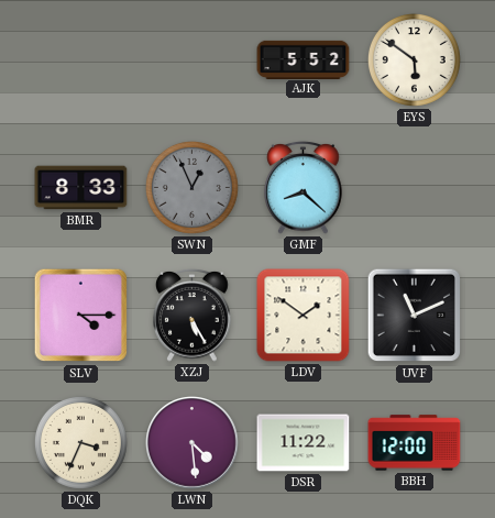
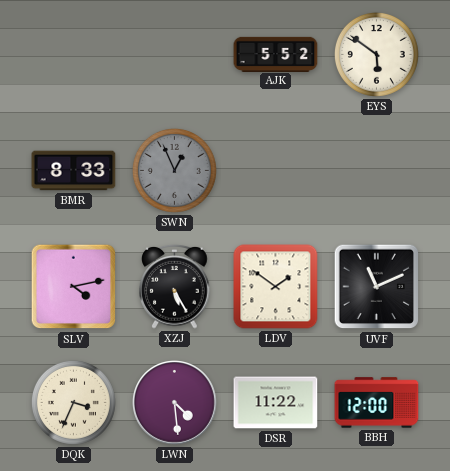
GMF: 8:22 -> none
SLV: 4:15 -> 4:13
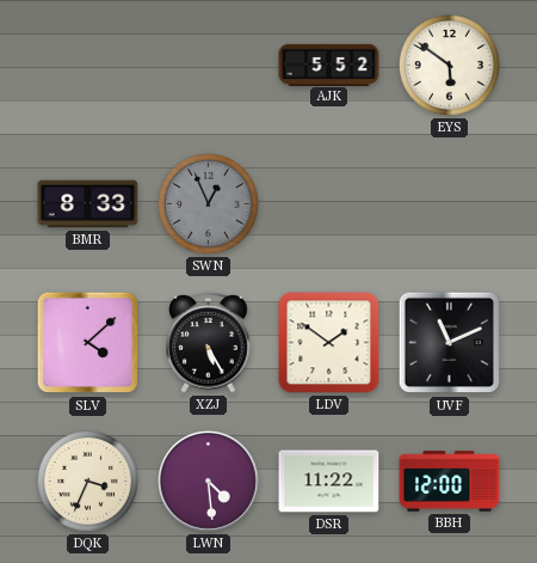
SLV: 4:13 -> 4:08
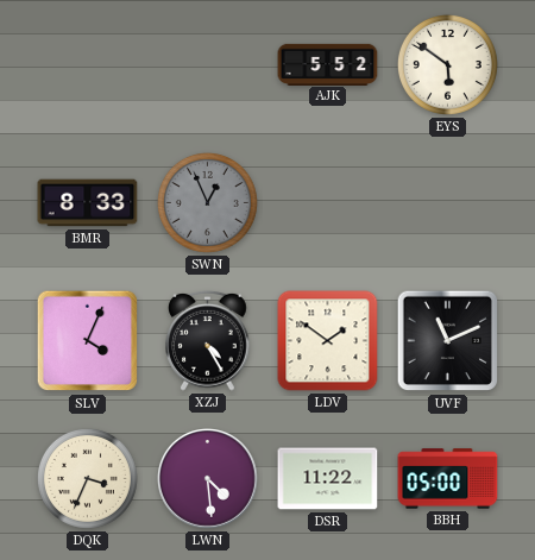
SLV: 4:08 -> 4:04
XZJ: 5:25 -> 4:25
BBH: 12:00 -> 05:00
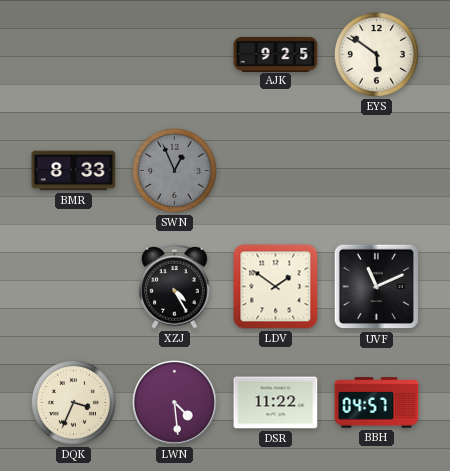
AJK: 5:52 -> 9:25
SLV: 4:04 -> none
BBH: 05:00 -> 04:57
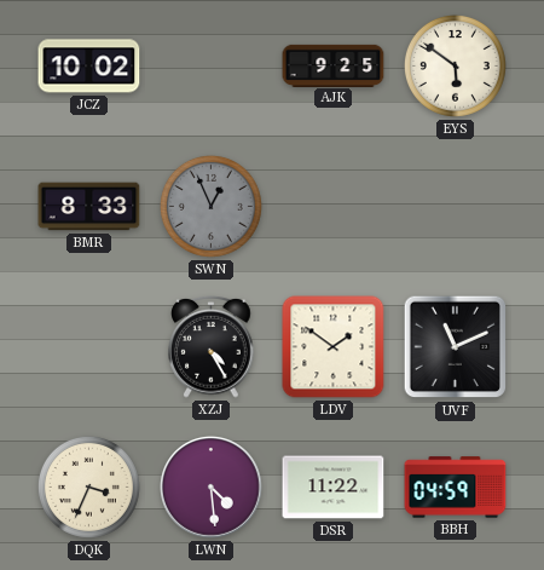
JCZ: none -> 10:02
BBH: 04:57 -> 04:59
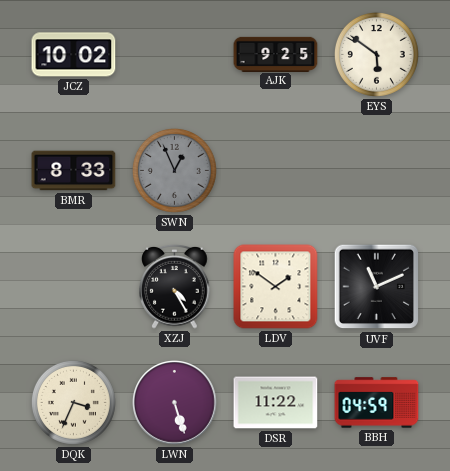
LWN: 4:29 -> 5:27
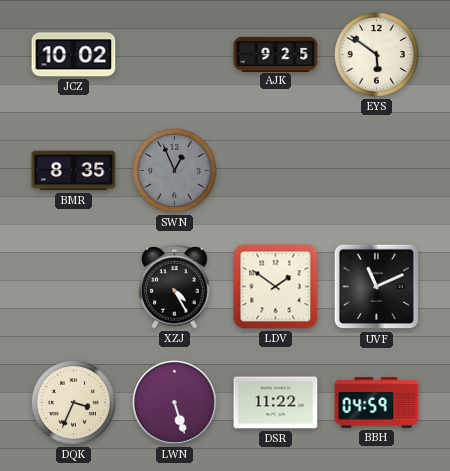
BMR: 8:33 -> 8:35
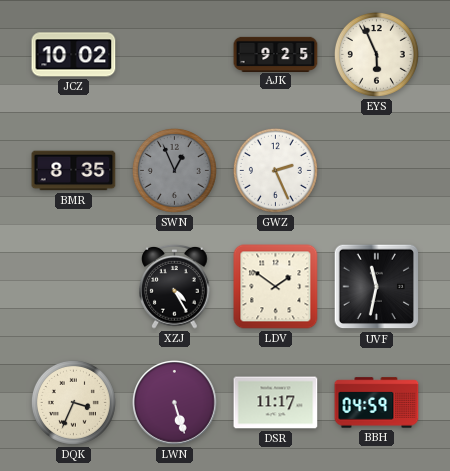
EYS: 5:51 -> 5:56
GWZ: none -> 2:26
UVF: 11:11 -> 11:32
DSR: 11:22 -> 11:17
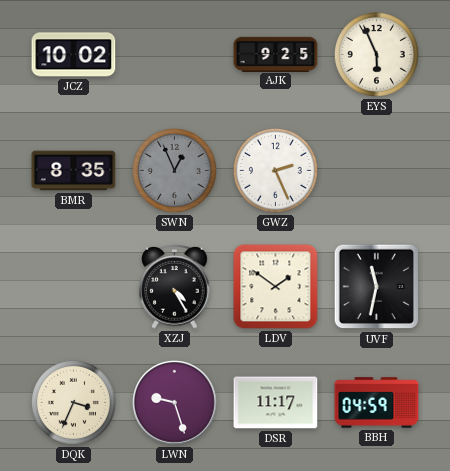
LWN: 5:27 -> 9:27
